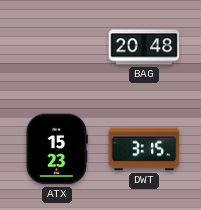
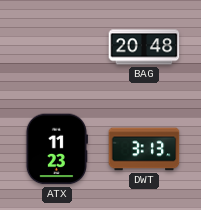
ATX: 15:23 -> 11:23
DWT: 3:15 -> 3:13
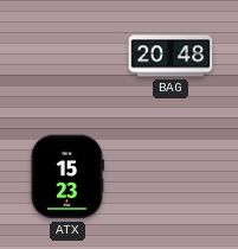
ATX: 11:23 -> 15:23
DWT: 3:13 -> none
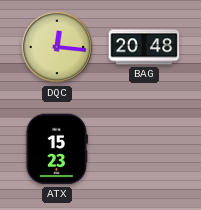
DQC: none -> 12:16
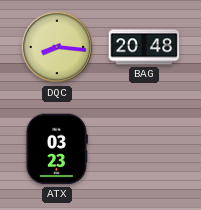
DQC: 12:16 -> 8:16
ATX: 15:23 -> 03:23
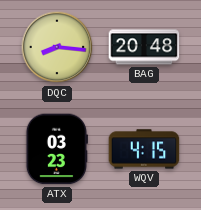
WQV: none -> 4:15
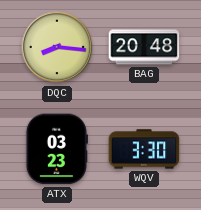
WQV: 4:15 -> 3:30
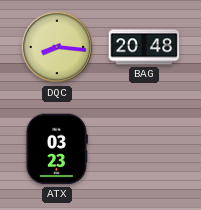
WQV: 3:30 -> none
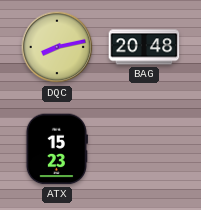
DQC: 8:16 -> 8:13
ATX: 03:23 -> 15:23
